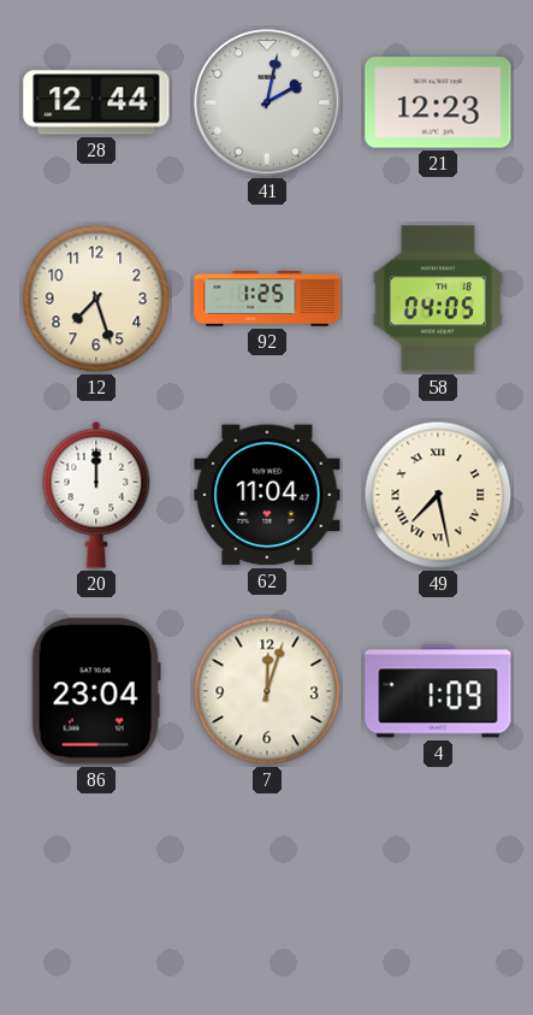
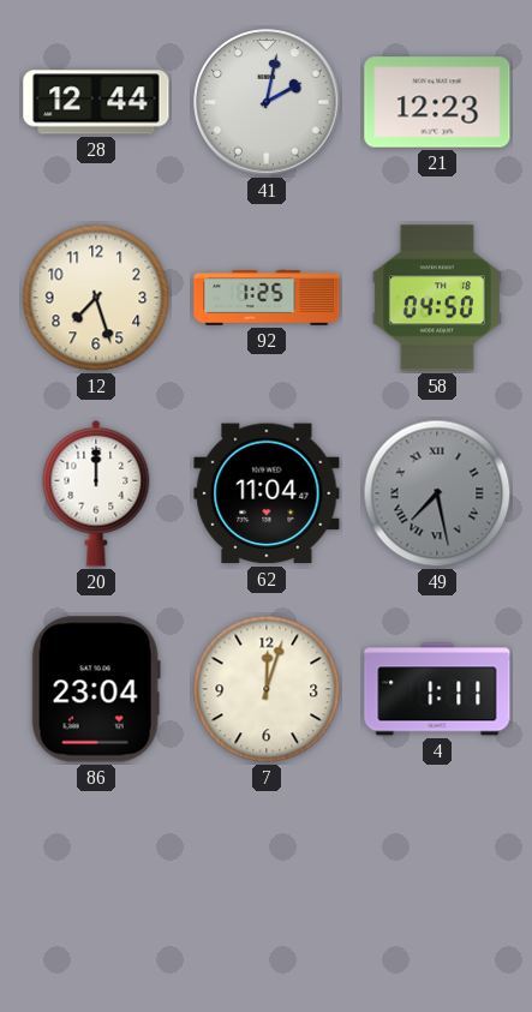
58: 04:05 -> 04:50
49 dial: cream -> grey
4: 1:09 -> 1:11
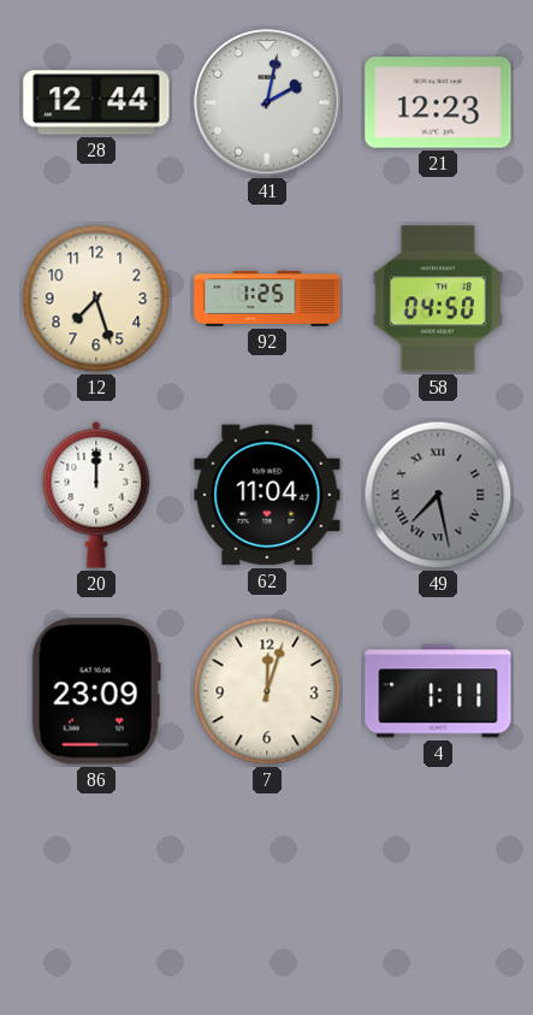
86: 23:04 -> 23:09
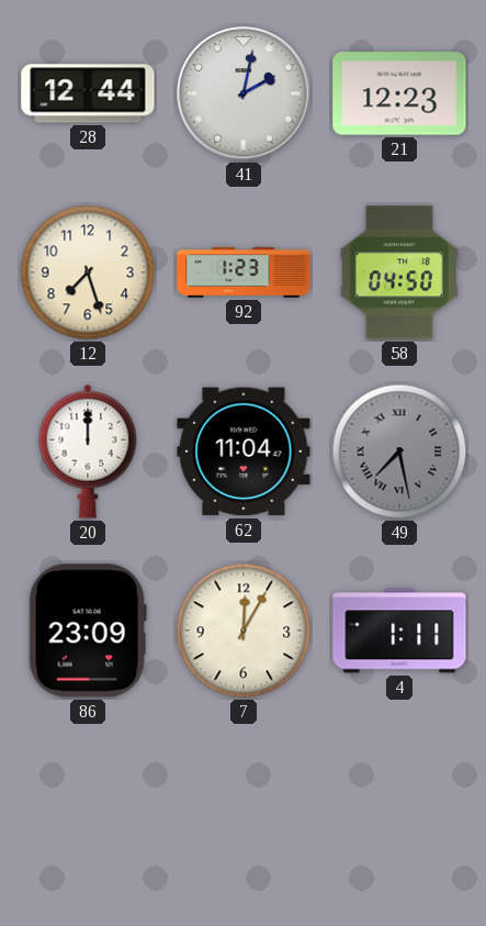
92: 1:25 -> 1:23
7: 12:03 -> 12:05
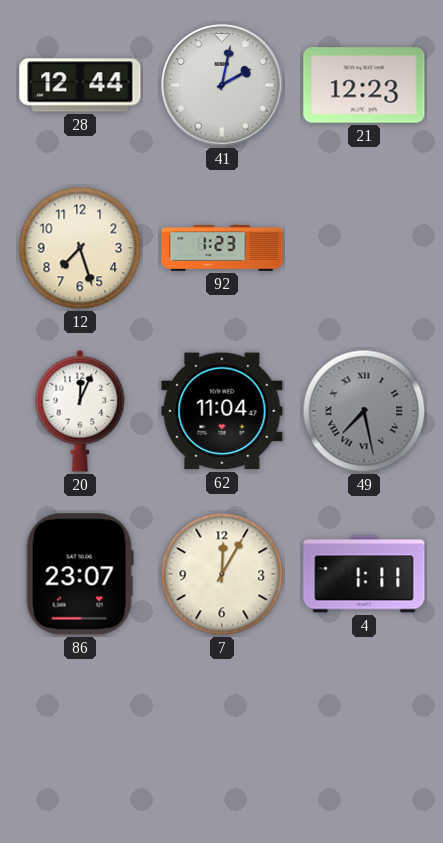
58: 04:50 -> none
20: 12:00 -> 12:04
86: 23:09 -> 23:07
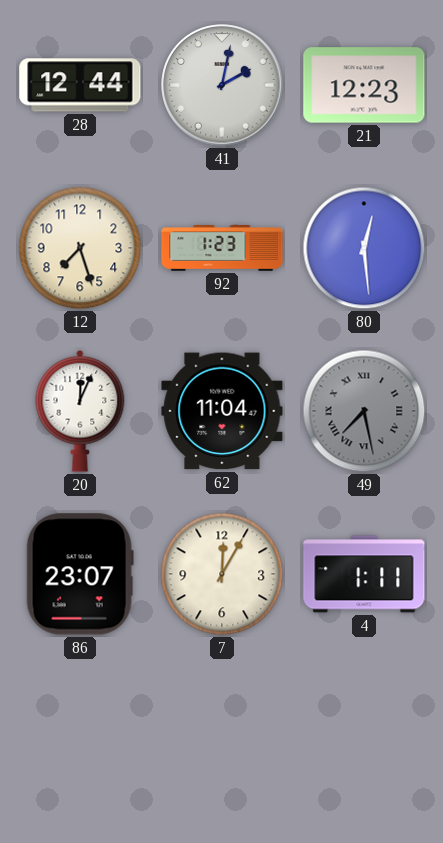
80: none -> 12:29
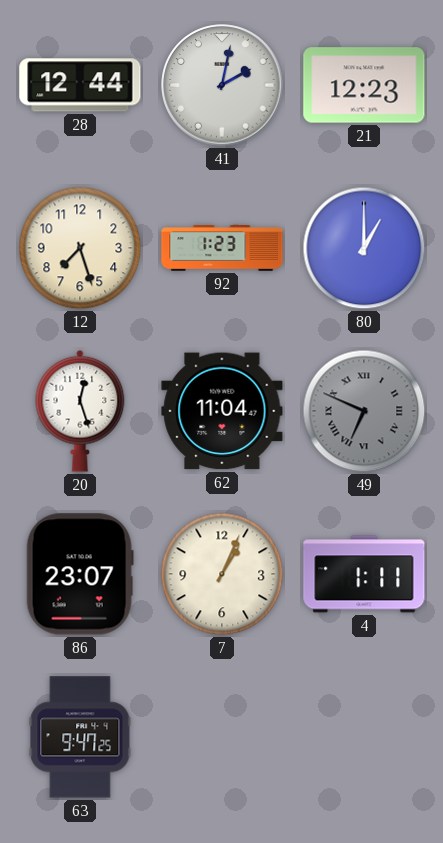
80: 12:29 -> 1:00
20: 12:04 -> 12:27
49: 7:28 -> 6:49
7: 12:05 -> 1:04
63: none -> 9:47
